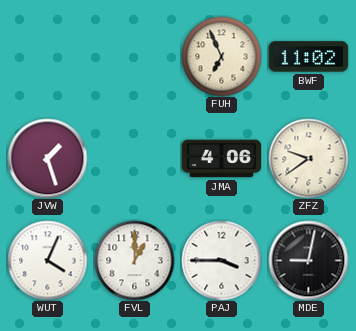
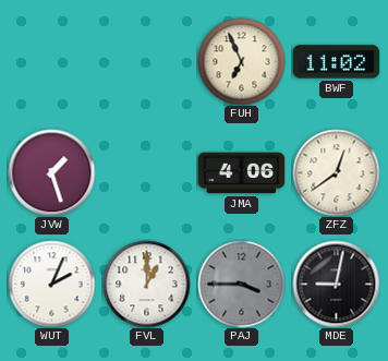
ZFZ: 9:39 -> 12:39
WUT: 4:04 -> 2:04
PAJ dial: white -> grey
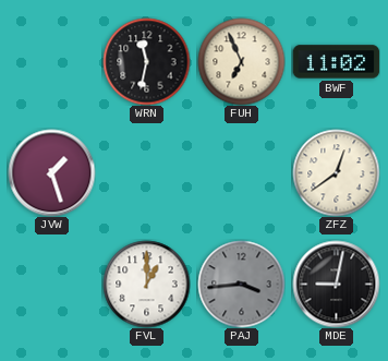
WRN: none -> 11:32
JMA: 4:06 -> none
WUT: 2:04 -> none
PAJ: 3:45 -> 3:44
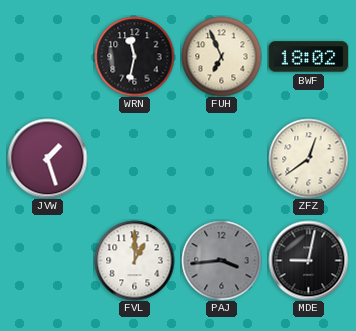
BWF: 11:02 -> 18:02
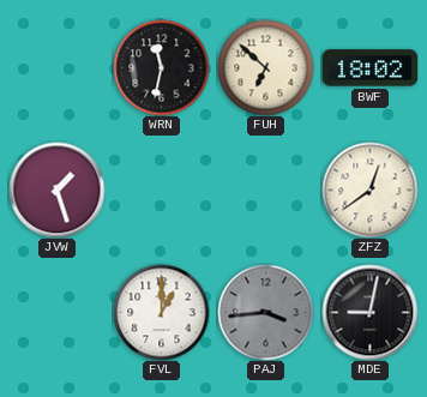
FUH: 6:56 -> 6:52
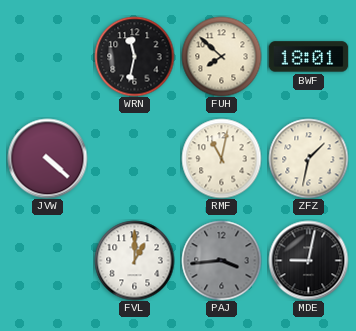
FUH: 6:52 -> 7:52
BWF: 18:02 -> 18:01
JVW: 1:27 -> 4:22
RMF: none -> 11:02
ZFZ: 12:39 -> 1:32
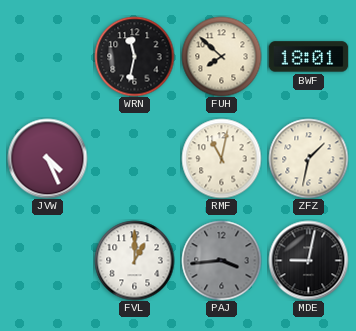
JVW: 4:22 -> 4:26
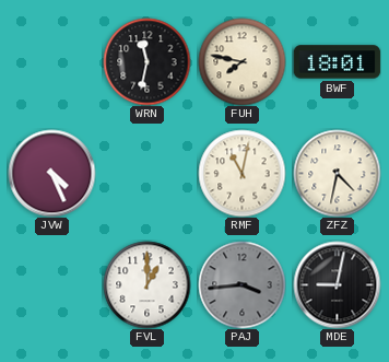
FUH: 7:52 -> 7:47
ZFZ: 1:32 -> 4:32
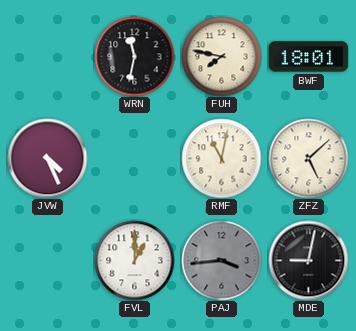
ZFZ: 4:32 -> 5:08
